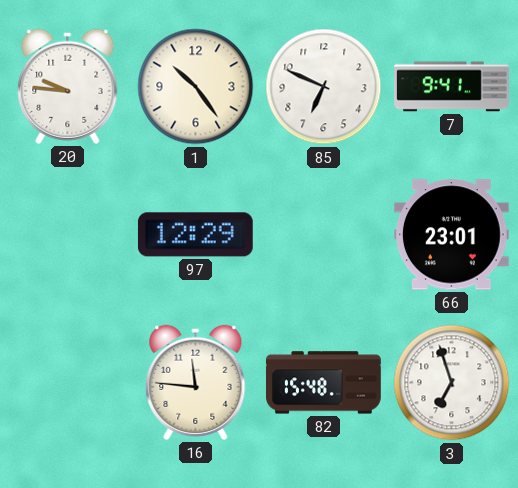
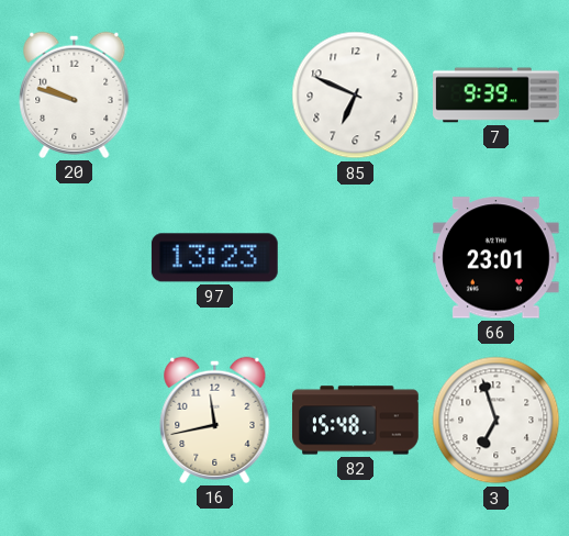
20: 9:46 -> 9:48
1: 10:24 -> none
7: 9:41 -> 9:39
97: 12:29 -> 13:23
16: 11:46 -> 11:43
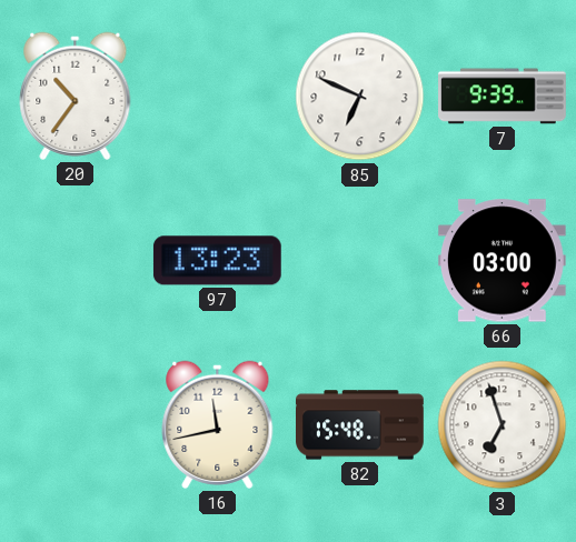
20: 9:48 -> 10:36
66: 23:01 -> 03:00
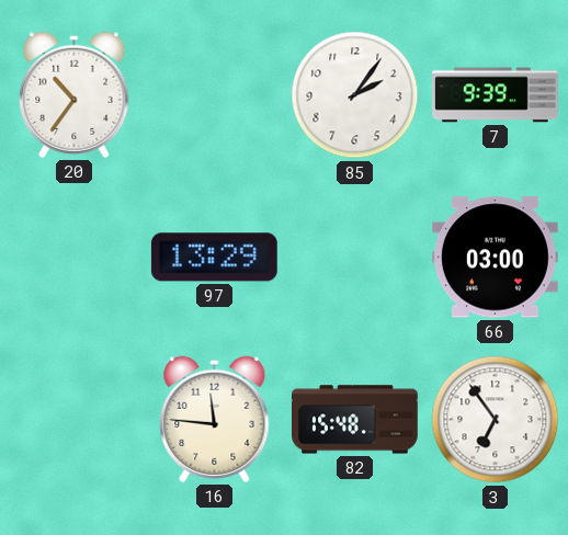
85: 6:49 -> 2:06
97: 13:23 -> 13:29
16: 11:43 -> 11:46
3: 6:57 -> 6:54
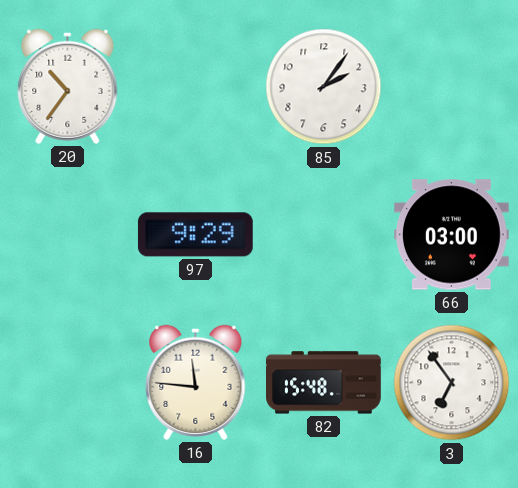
7: 9:39 -> none
97: 13:29 -> 9:29
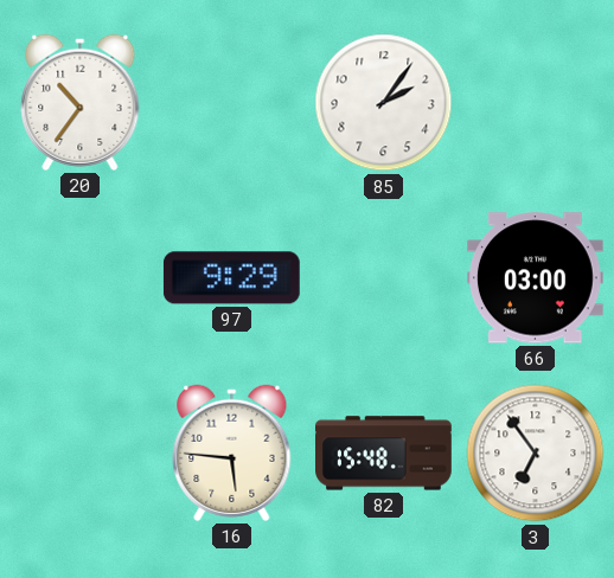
16: 11:46 -> 5:46
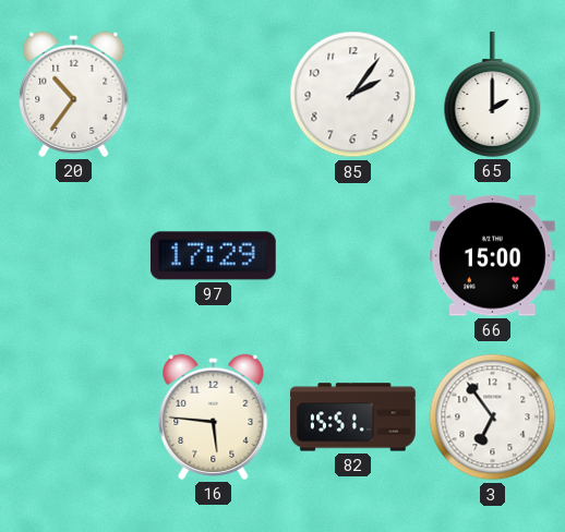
65: none -> 2:00
97: 9:29 -> 17:29
66: 03:00 -> 15:00
82: 15:48 -> 15:51
